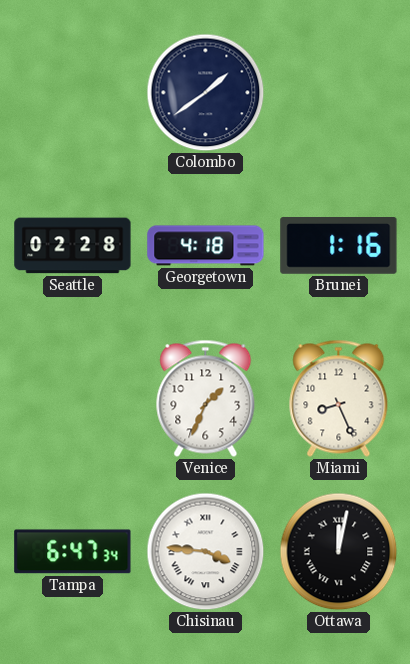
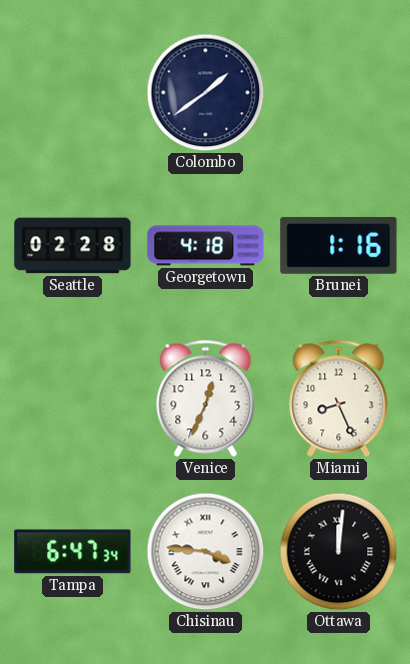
Venice: 1:34 -> 12:34
Ottawa: 12:02 -> 12:01
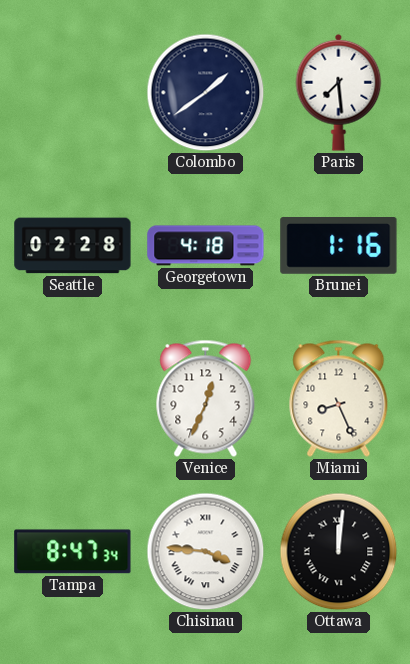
Paris: none -> 7:29
Tampa: 6:47 -> 8:47
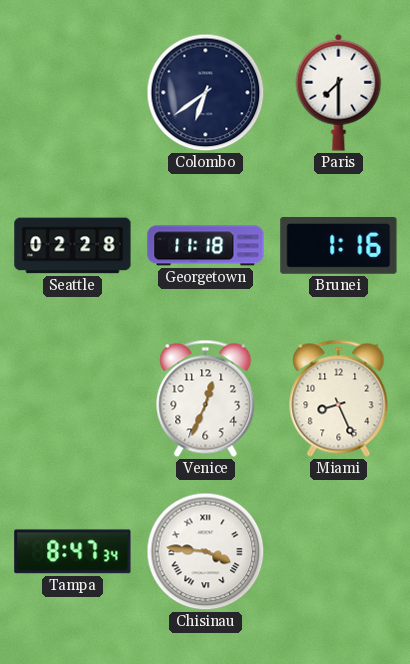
Colombo: 1:39 -> 6:39
Paris: 7:29 -> 7:30
Georgetown: 4:18 -> 11:18
Ottawa: 12:01 -> none
